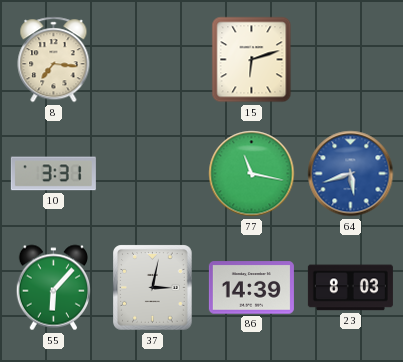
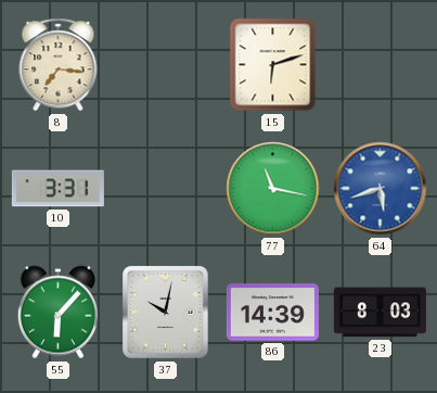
37: 3:02 -> 10:02
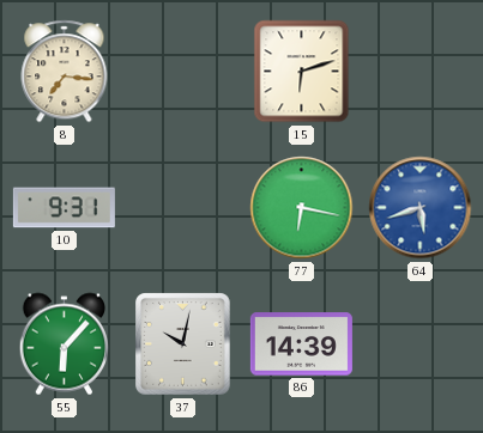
10: 3:31 -> 9:31
77: 11:17 -> 6:17
23: 8:03 -> none
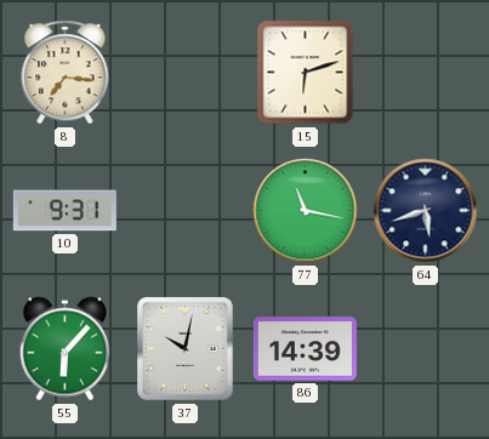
77: 6:17 -> 11:17
64 dial: blue -> navy
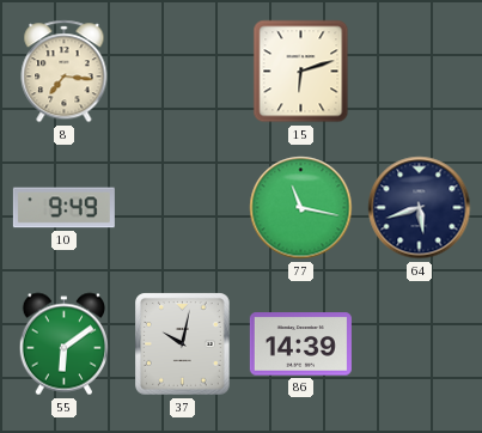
10: 9:31 -> 9:49
55: 6:07 -> 6:09
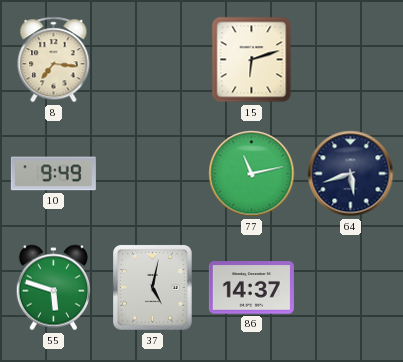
77: 11:17 -> 11:13
55: 6:09 -> 5:48
37: 10:02 -> 5:02
86: 14:39 -> 14:37
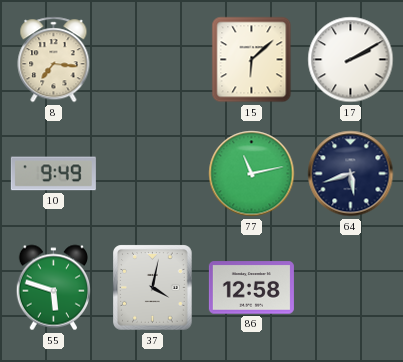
15: 6:12 -> 6:08
17: none -> 2:10
37: 5:02 -> 4:02
86: 14:37 -> 12:58
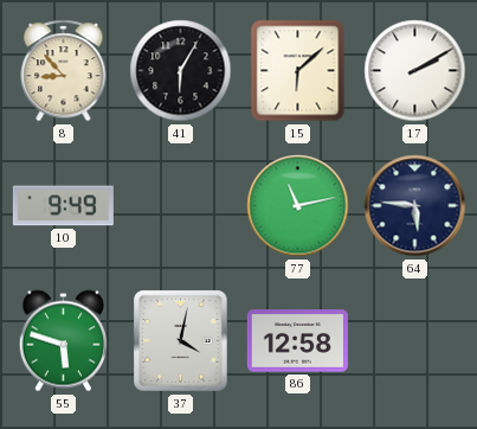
8: 7:16 -> 8:53
41: none -> 6:05
64: 5:42 -> 5:46
